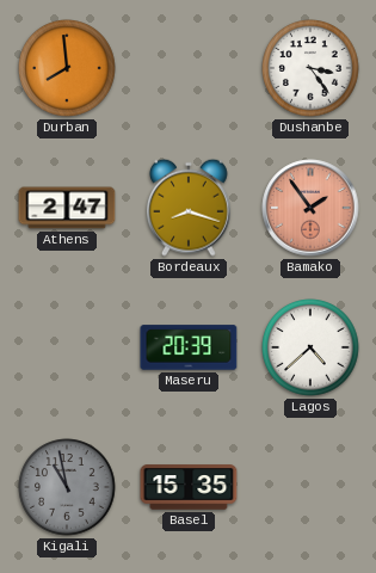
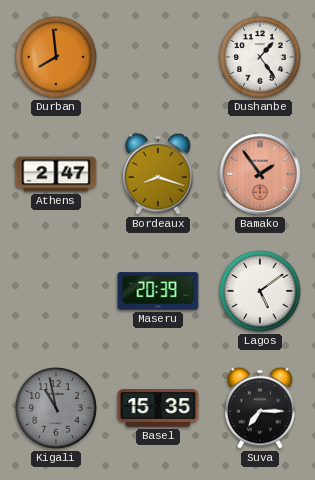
Dushanbe: 3:24 -> 1:24
Lagos: 4:38 -> 5:09
Suva: none -> 7:15
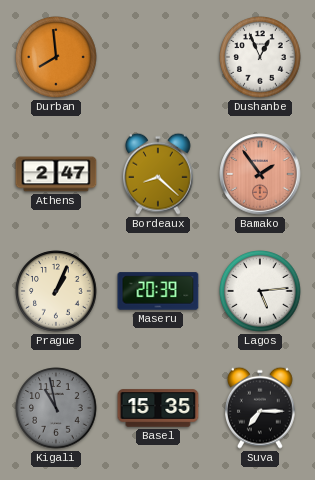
Dushanbe: 1:24 -> 12:56
Bordeaux: 8:18 -> 8:22
Prague: none -> 1:04
Lagos: 5:09 -> 5:14
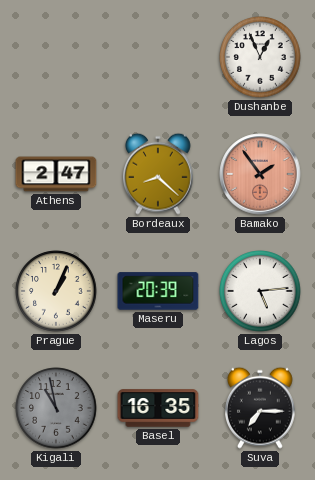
Durban: 7:59 -> none
Basel: 15:35 -> 16:35
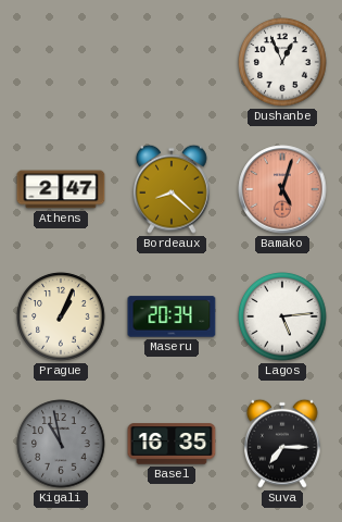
Bamako: 1:54 -> 5:03
Maseru: 20:39 -> 20:34
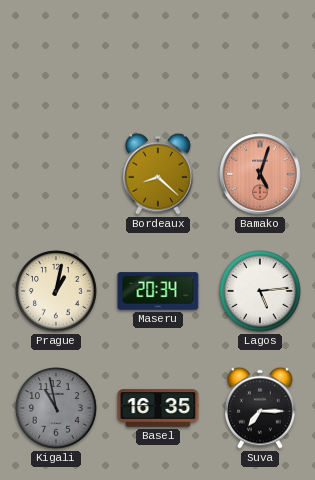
Dushanbe: 12:56 -> none
Athens: 2:47 -> none
Prague: 1:04 -> 1:02
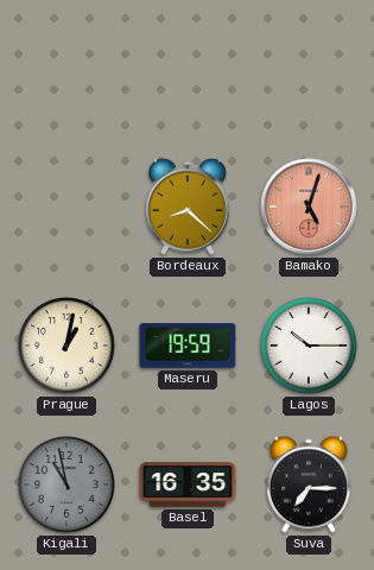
Maseru: 20:34 -> 19:59
Lagos: 5:14 -> 10:15
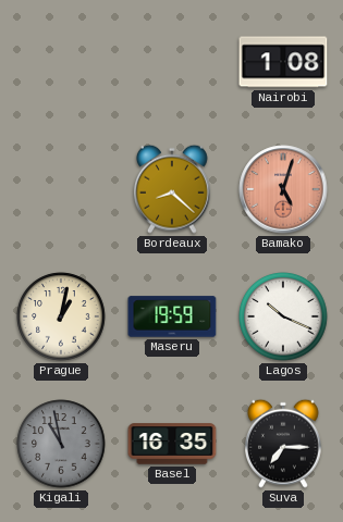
Nairobi: none -> 1:08
Lagos: 10:15 -> 10:19
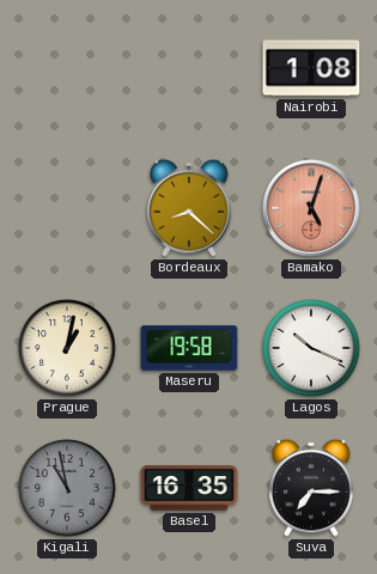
Maseru: 19:59 -> 19:58
